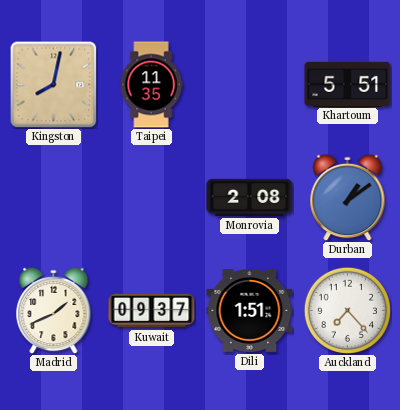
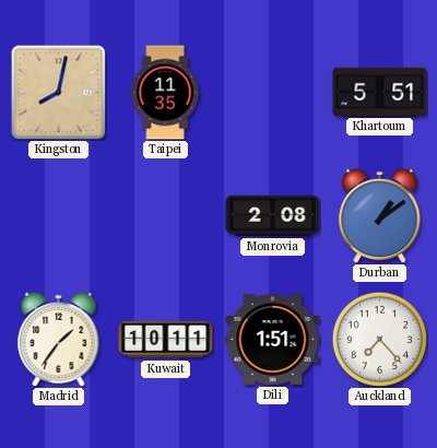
Madrid: 1:41 -> 1:36
Kuwait: 09:37 -> 10:11
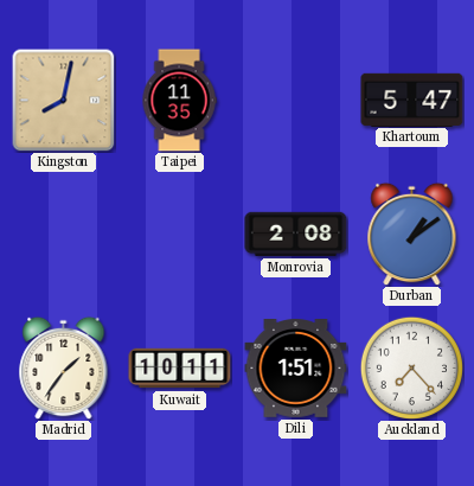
Khartoum: 5:51 -> 5:47
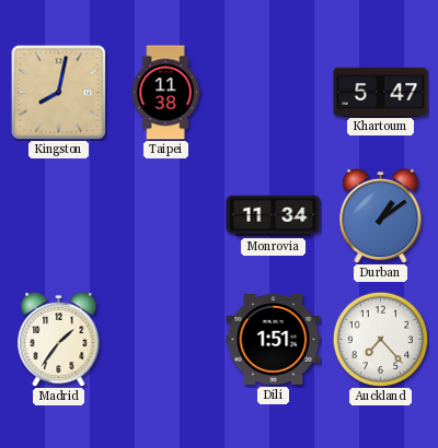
Taipei: 11:35 -> 11:38
Monrovia: 2:08 -> 11:34
Kuwait: 10:11 -> none
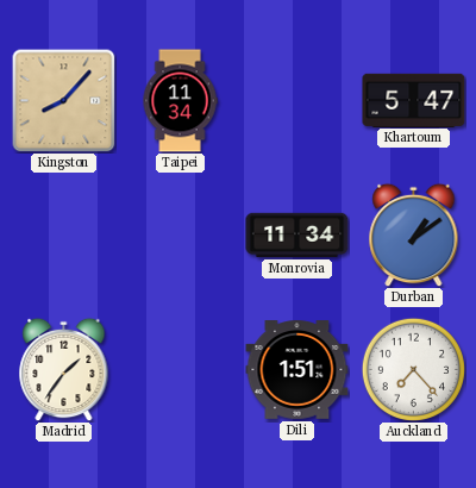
Kingston: 8:02 -> 8:07
Taipei: 11:38 -> 11:34
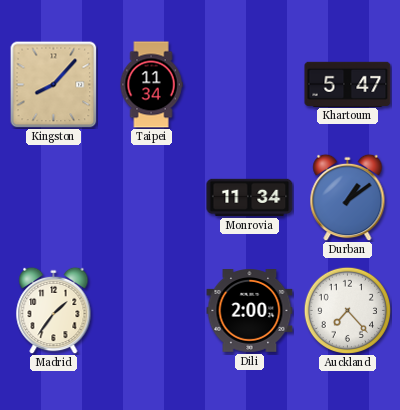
Dili: 1:51 -> 2:00
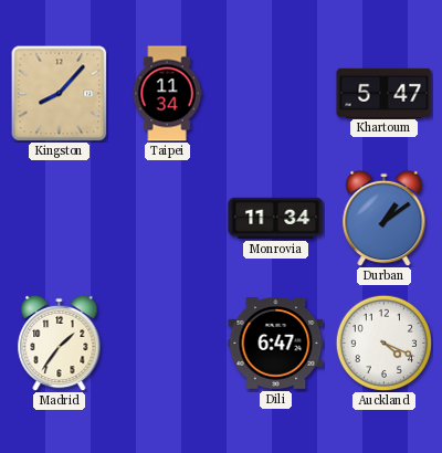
Dili: 2:00 -> 6:47
Auckland: 7:23 -> 4:19
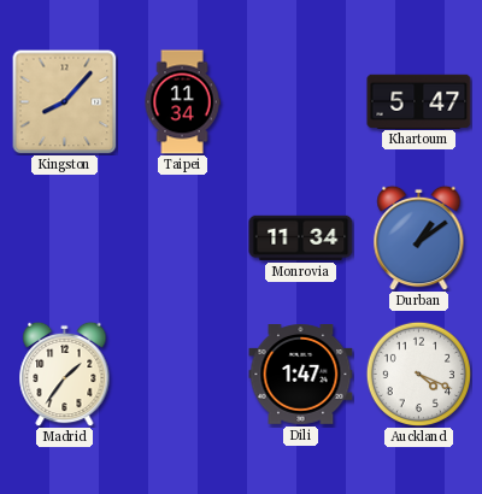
Dili: 6:47 -> 1:47
